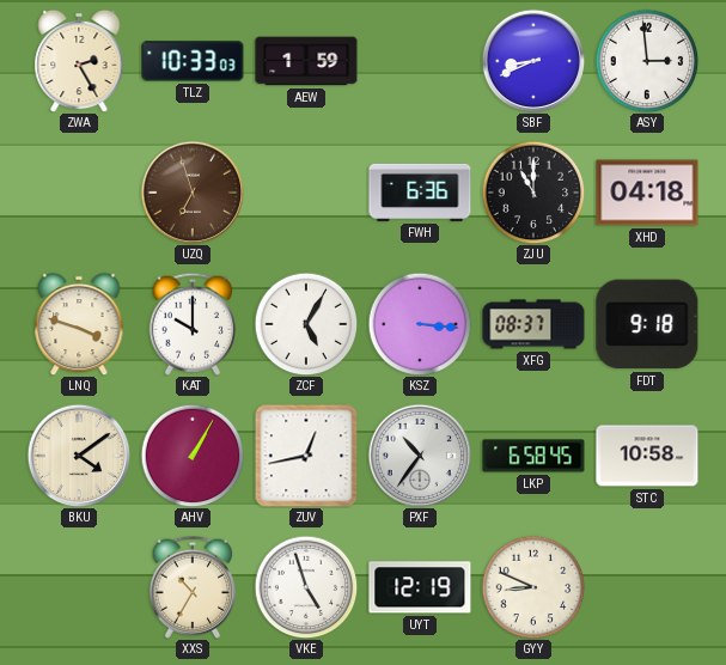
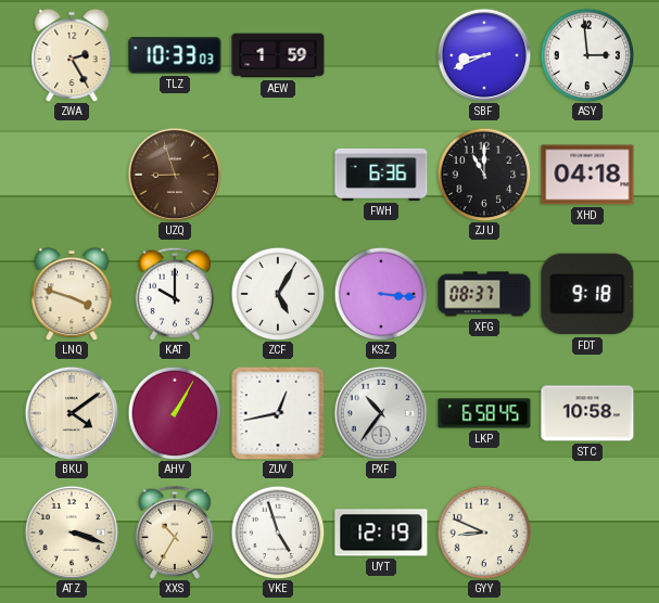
UZQ: 6:57 -> 8:57
ATZ: none -> 3:18
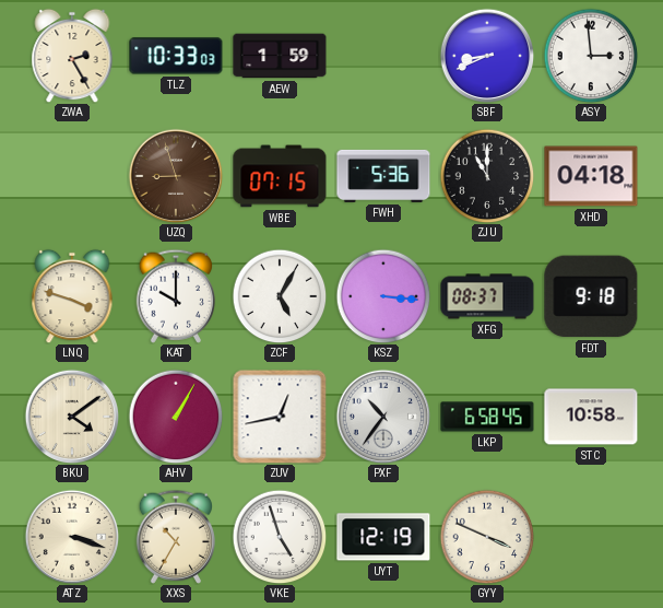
WBE: none -> 07:15
FWH: 6:36 -> 5:36
GYY: 8:49 -> 3:49
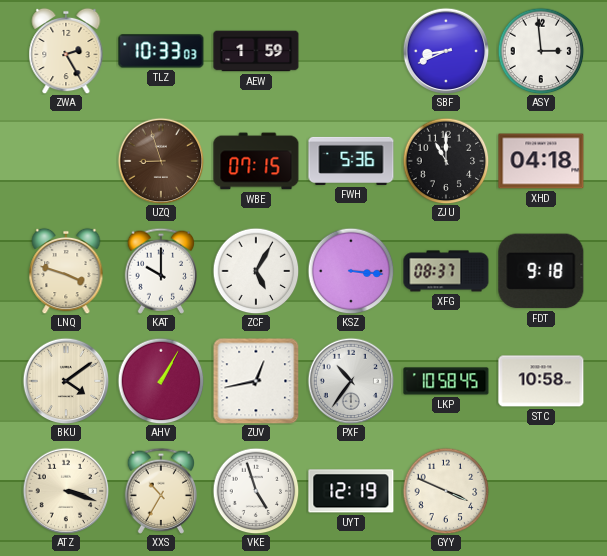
LKP: 6:58 -> 10:58
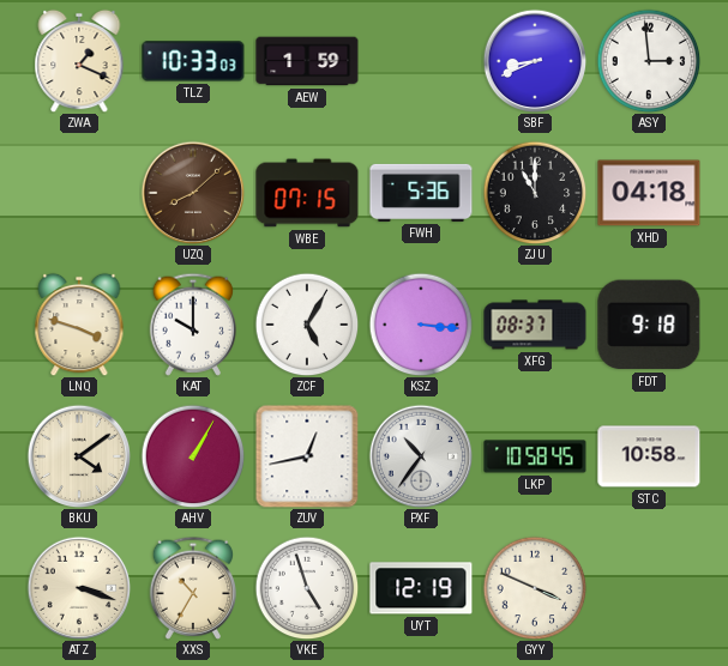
ZWA: 2:25 -> 1:19
UZQ: 8:57 -> 8:08
